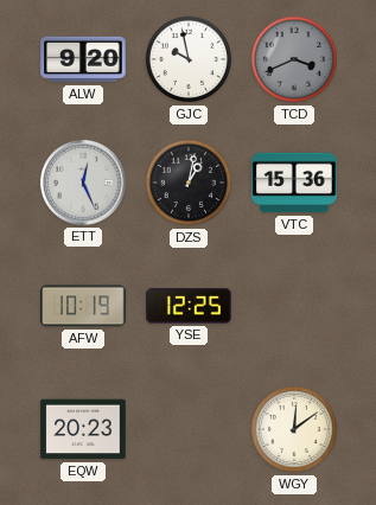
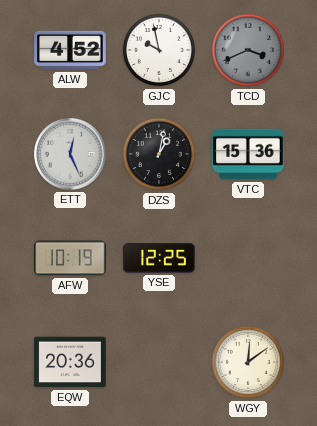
ALW: 9:20 -> 4:52
EQW: 20:23 -> 20:36
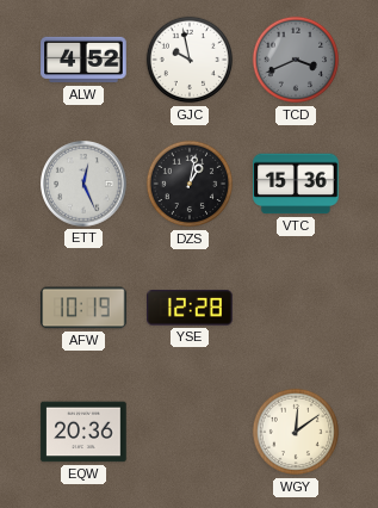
YSE: 12:25 -> 12:28
